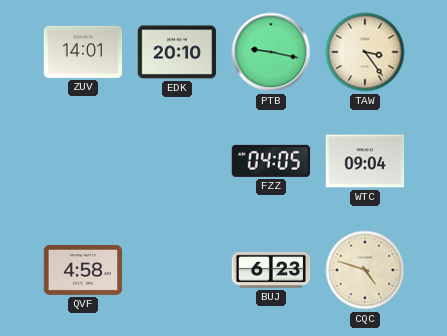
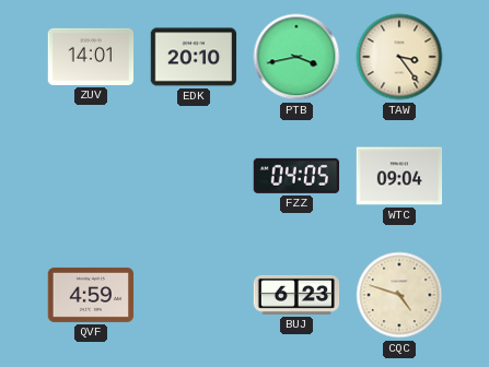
PTB: 9:17 -> 3:43
QVF: 4:58 -> 4:59
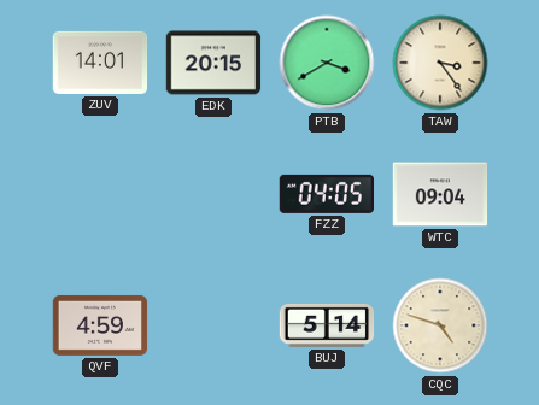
EDK: 20:10 -> 20:15
PTB: 3:43 -> 3:40
BUJ: 6:23 -> 5:14
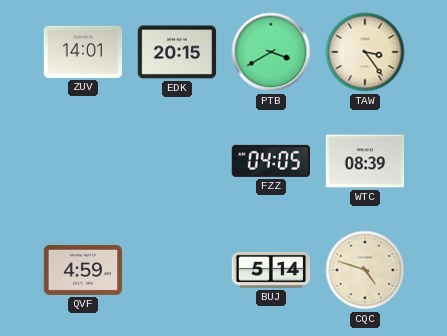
WTC: 09:04 -> 08:39
